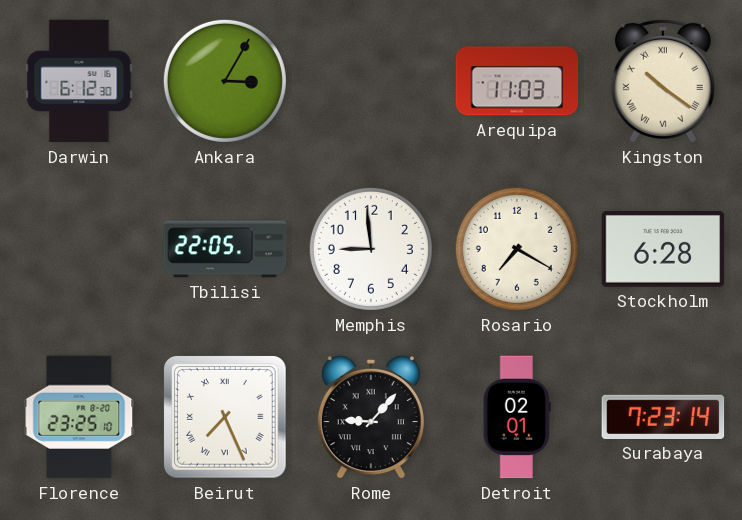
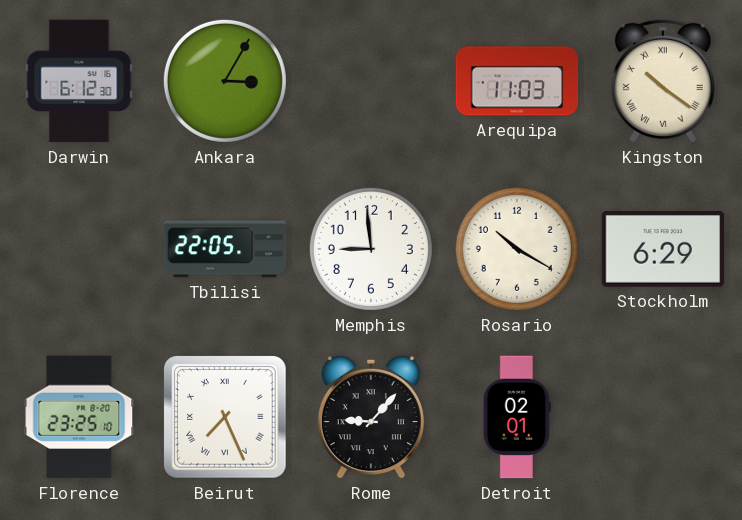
Rosario: 7:20 -> 10:20
Stockholm: 6:28 -> 6:29
Surabaya: 7:23 -> none
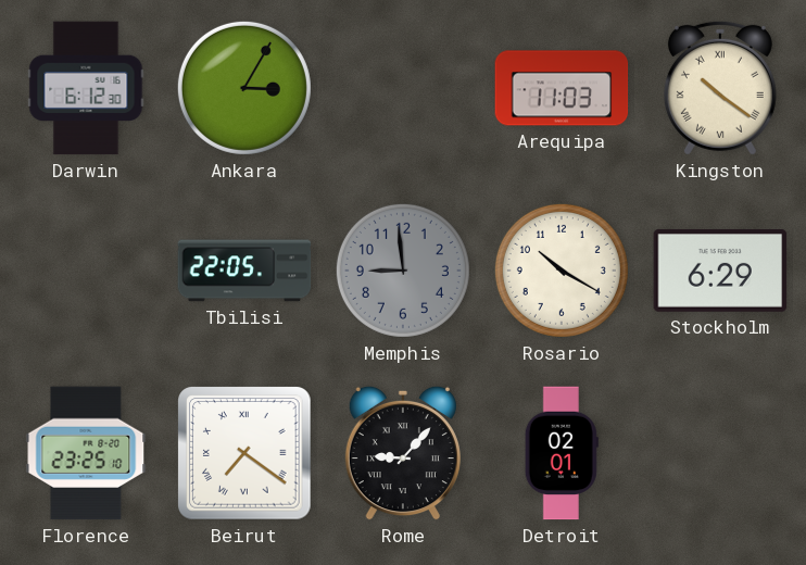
Memphis dial: white -> grey
Beirut: 7:26 -> 7:21
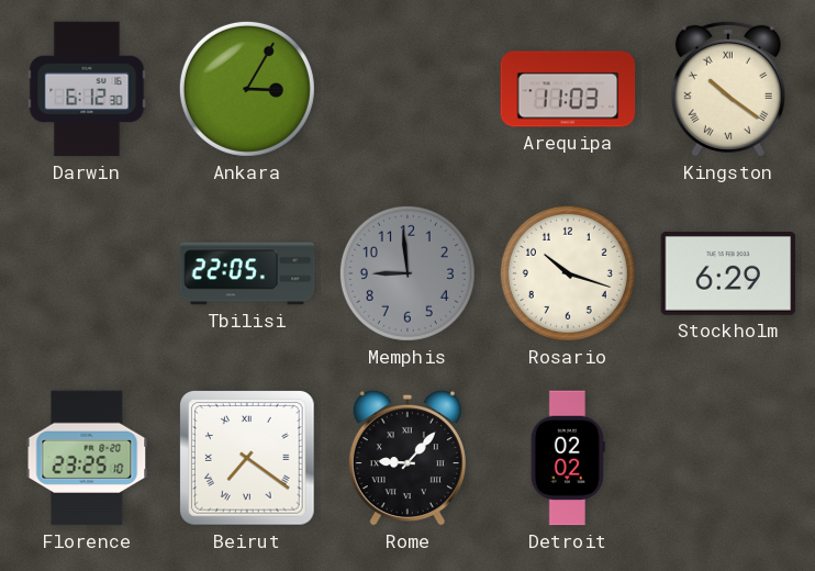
Rosario: 10:20 -> 10:18
Detroit: 02:01 -> 02:02
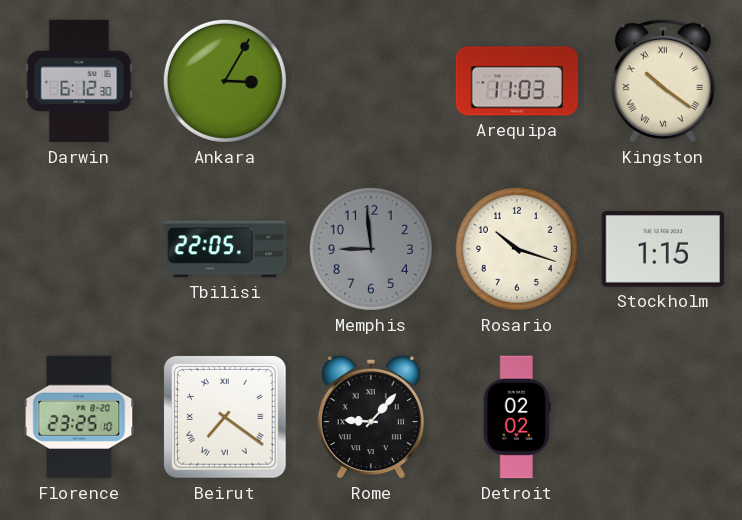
Stockholm: 6:29 -> 1:15
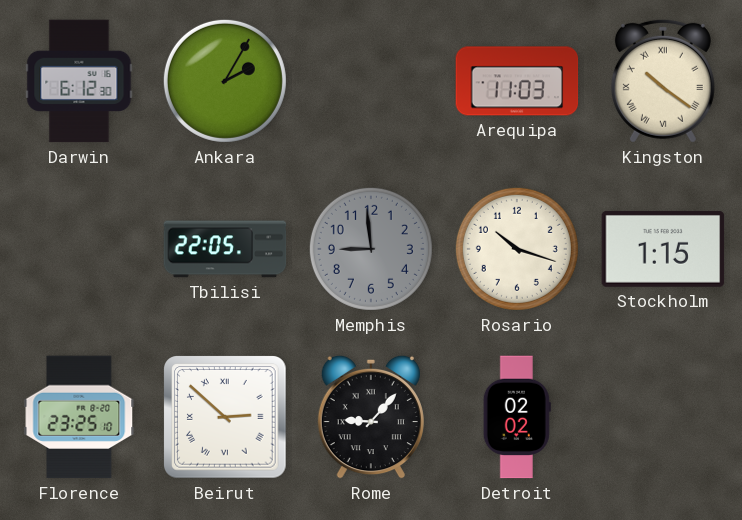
Ankara: 3:05 -> 2:05
Beirut: 7:21 -> 2:52
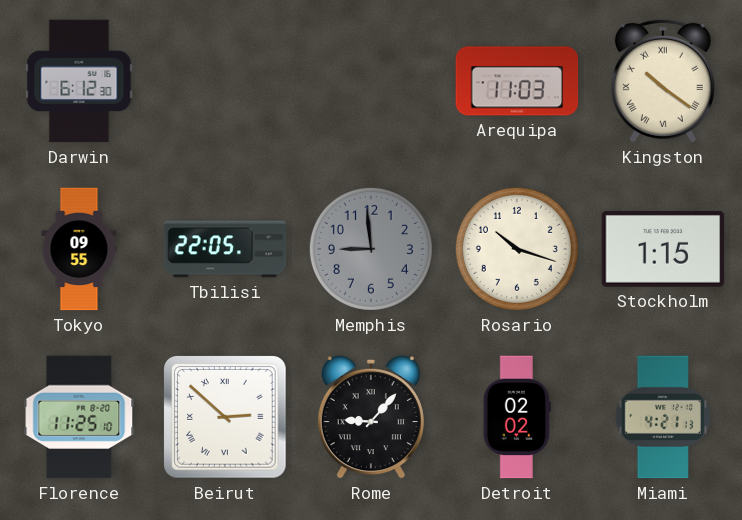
Ankara: 2:05 -> none
Tokyo: none -> 09:55
Florence: 23:25 -> 11:25
Miami: none -> 4:21
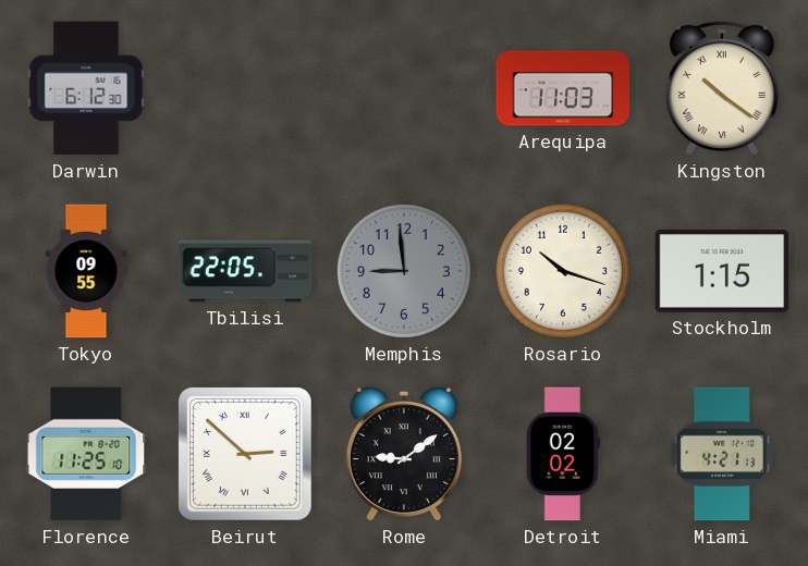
Rome: 9:07 -> 9:09
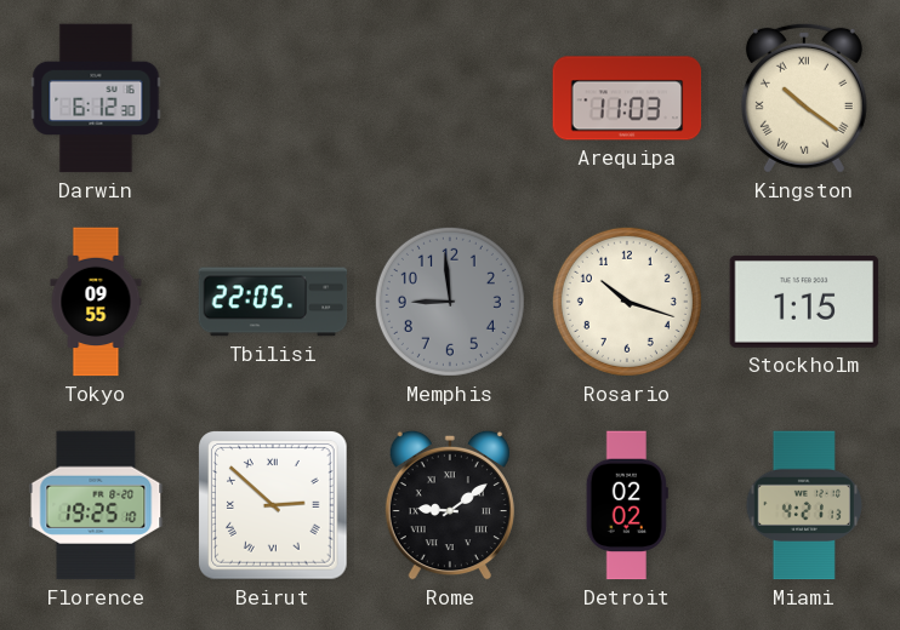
Florence: 11:25 -> 19:25
